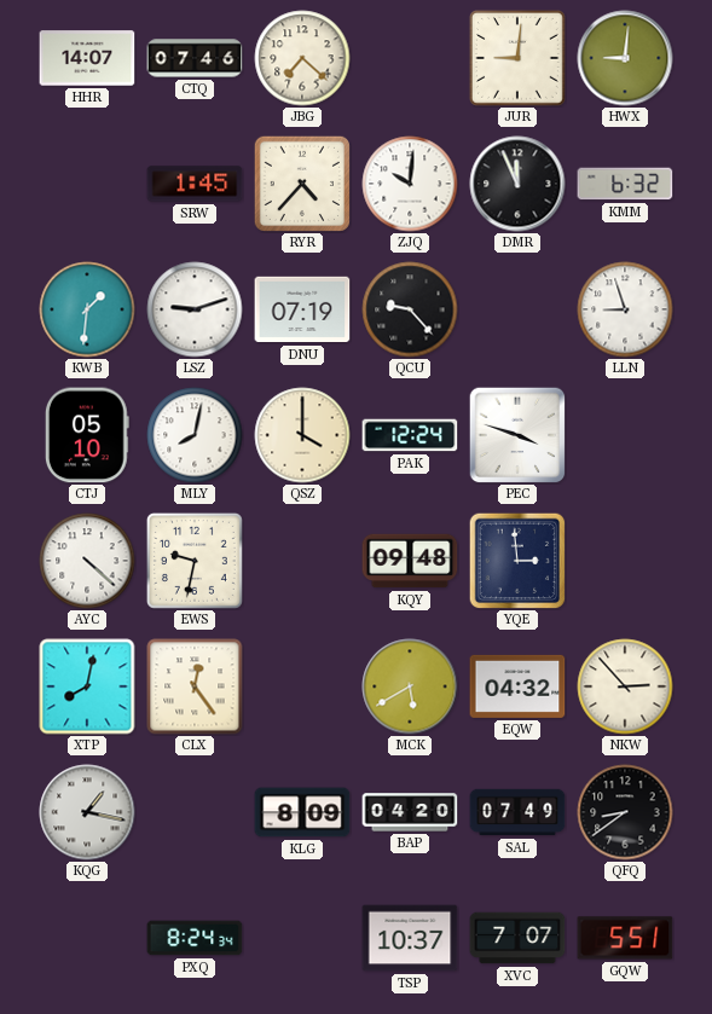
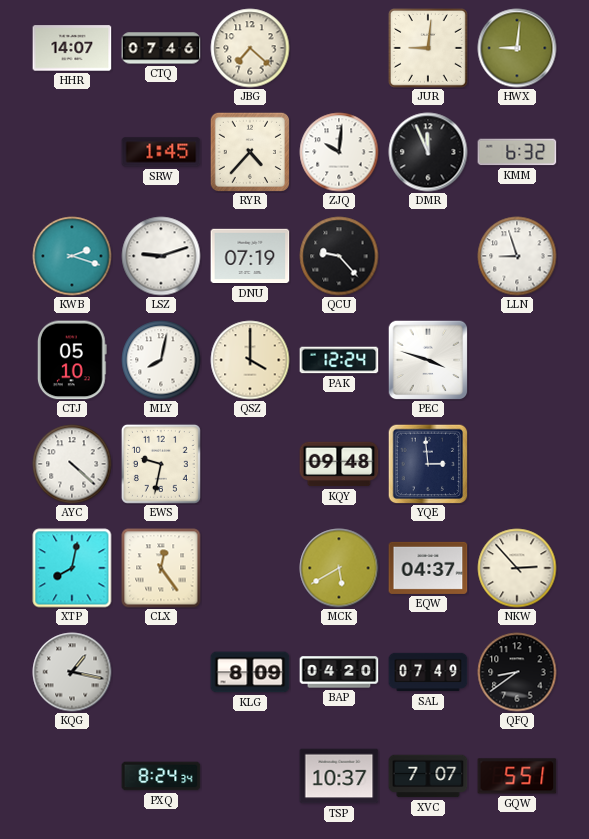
KWB: 1:31 -> 2:18
EQW: 04:32 -> 04:37
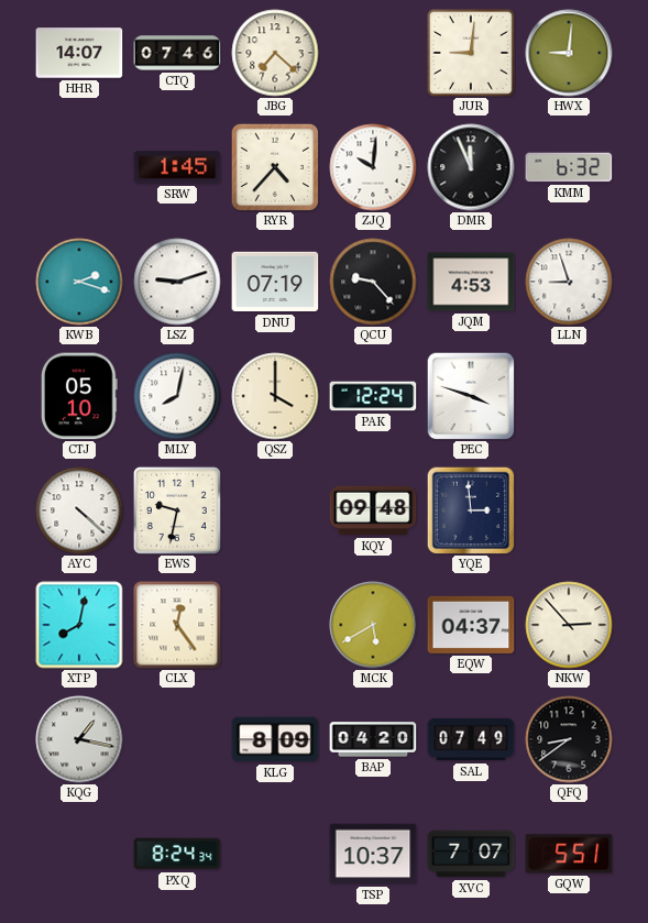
JQM: none -> 4:53
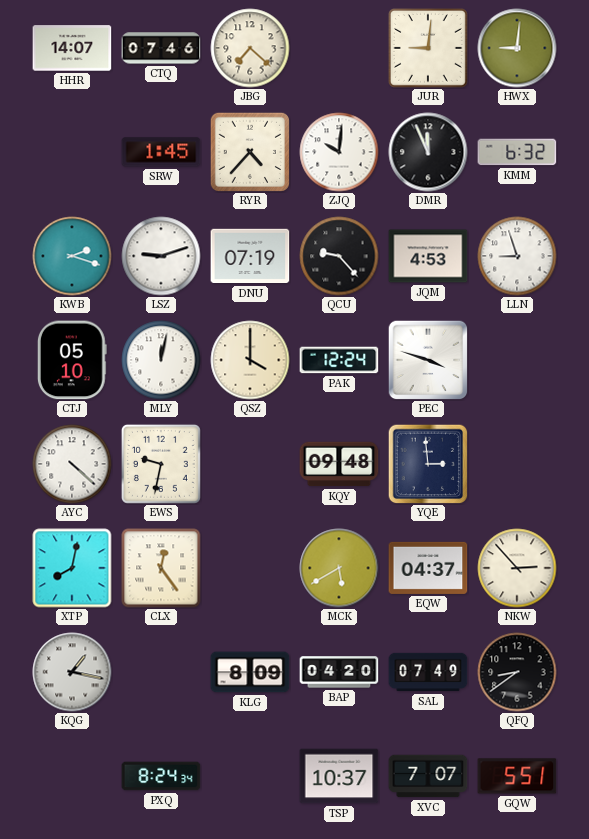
MLY: 8:02 -> 12:02
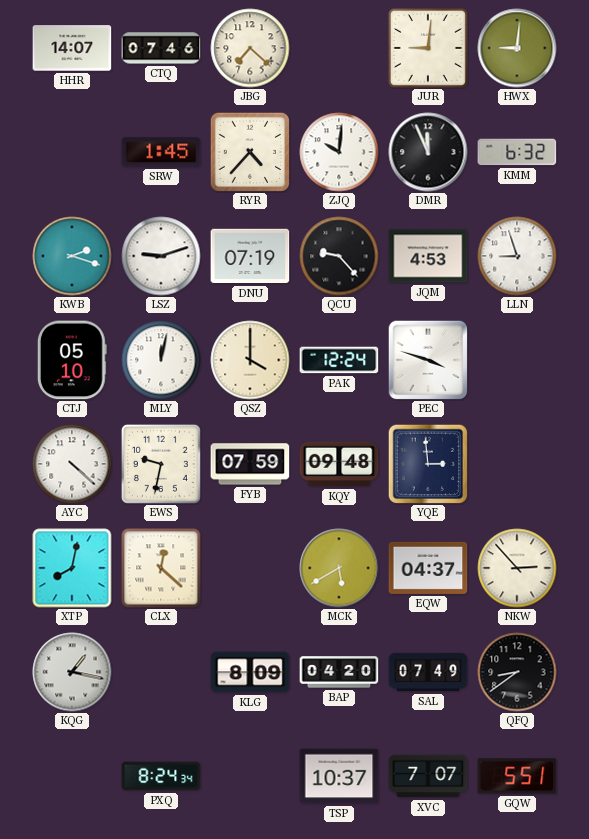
FYB: none -> 07:59
CLX: 12:24 -> 12:22
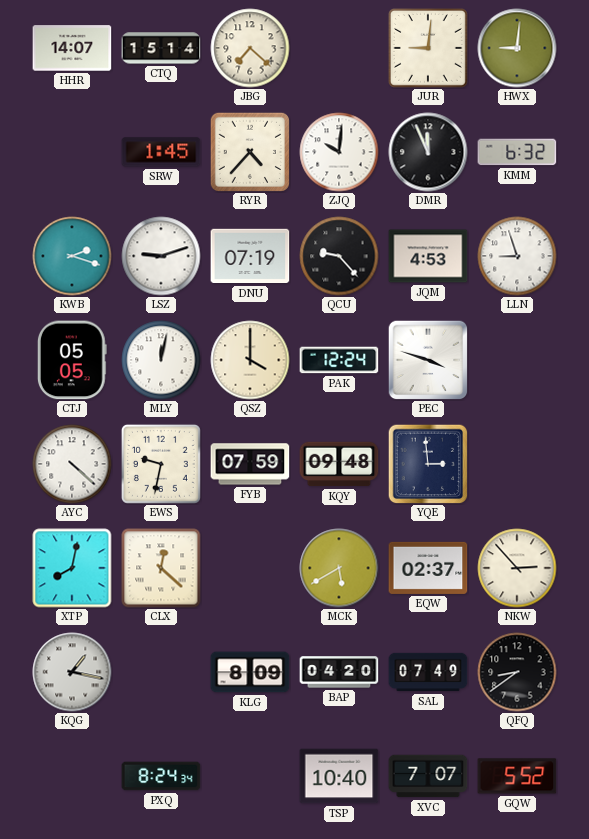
CTQ: 07:46 -> 15:14
CTJ: 05:10 -> 05:05
EQW: 04:37 -> 02:37
TSP: 10:37 -> 10:40
GQW: 5:51 -> 5:52
